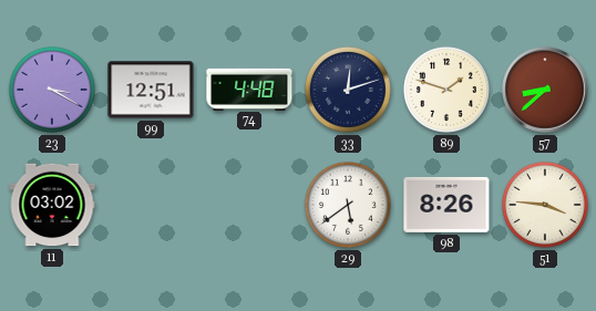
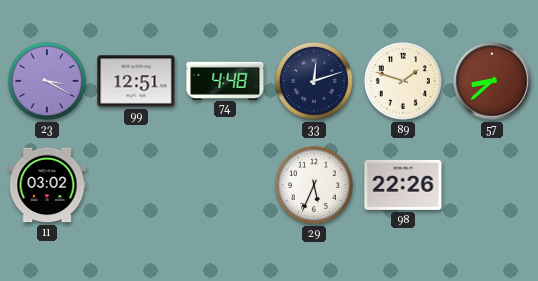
29: 5:39 -> 5:34
98: 8:26 -> 22:26
51: 3:46 -> none
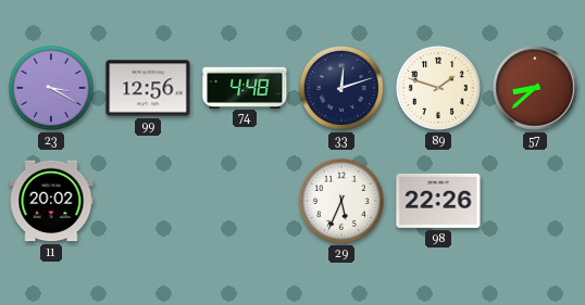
99: 12:51 -> 12:56
11: 03:02 -> 20:02
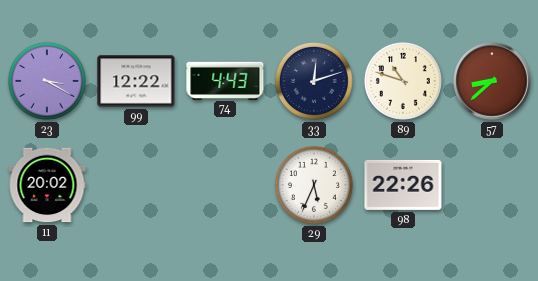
99: 12:56 -> 12:22
74: 4:48 -> 4:43
89: 1:48 -> 10:48
